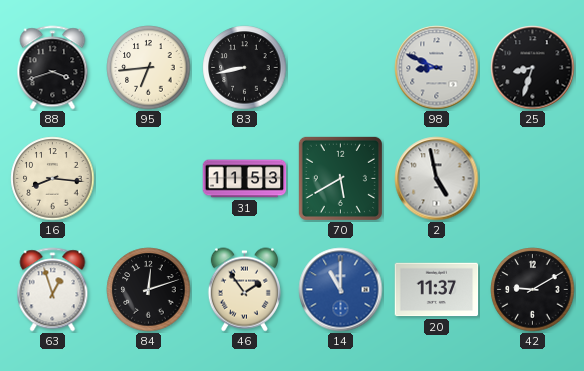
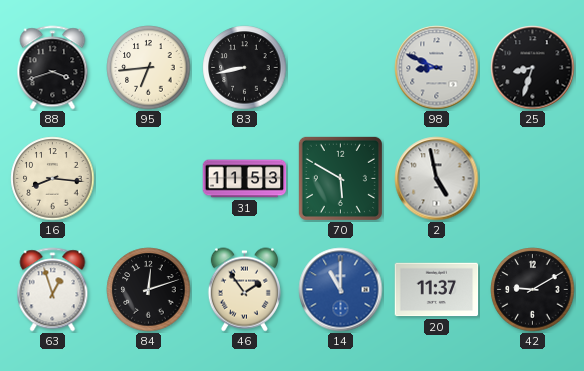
70: 5:40 -> 5:50
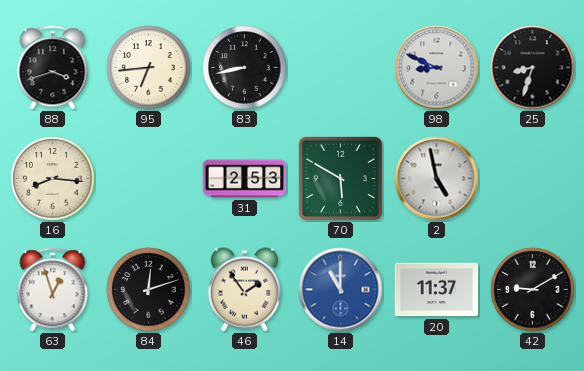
31: 11:53 -> 2:53
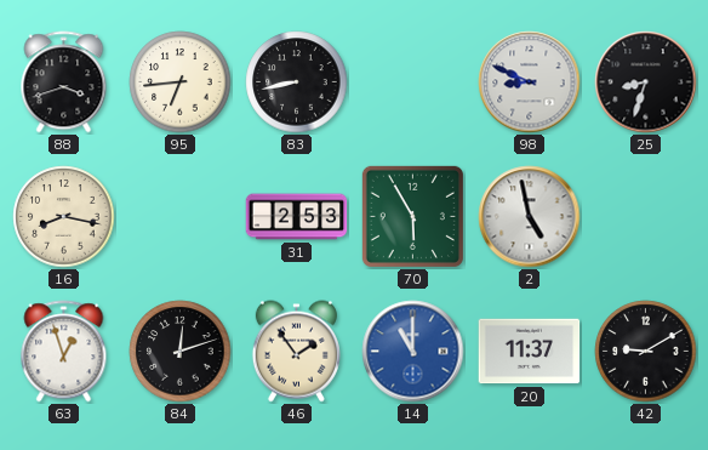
16: 8:16 -> 8:17
70: 5:50 -> 5:55
